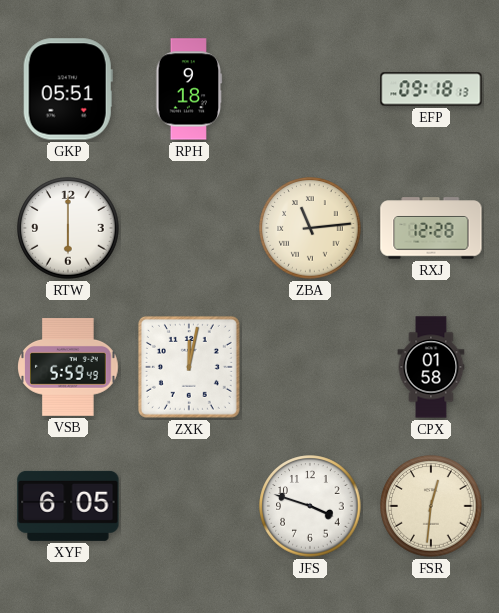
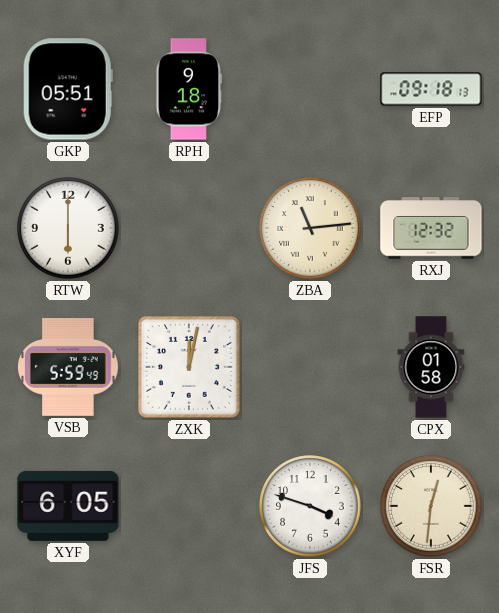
RXJ: 12:28 -> 12:32
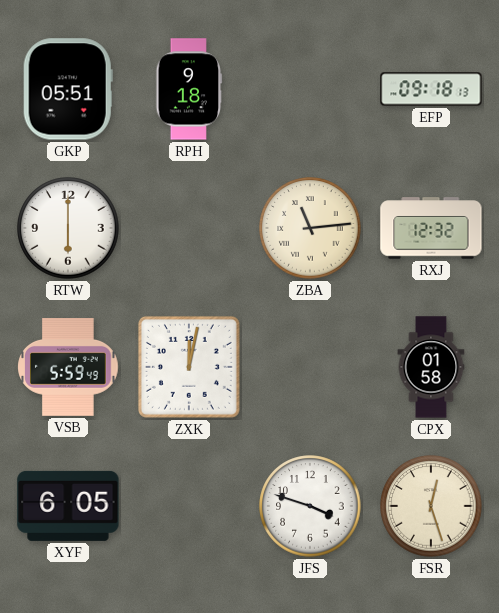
FSR: 12:31 -> 12:27
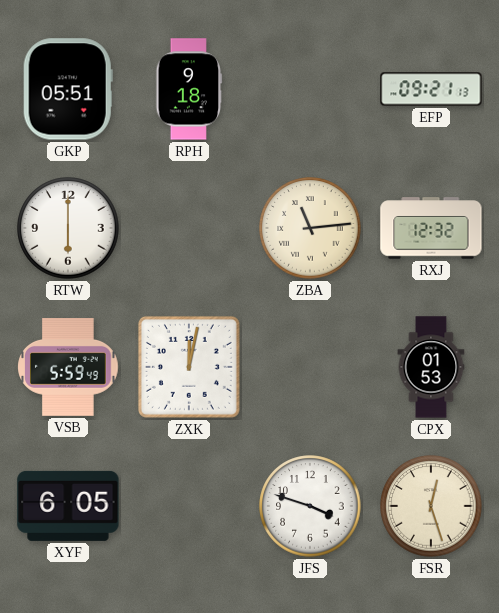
EFP: 09:18 -> 09:21
CPX: 01:58 -> 01:53
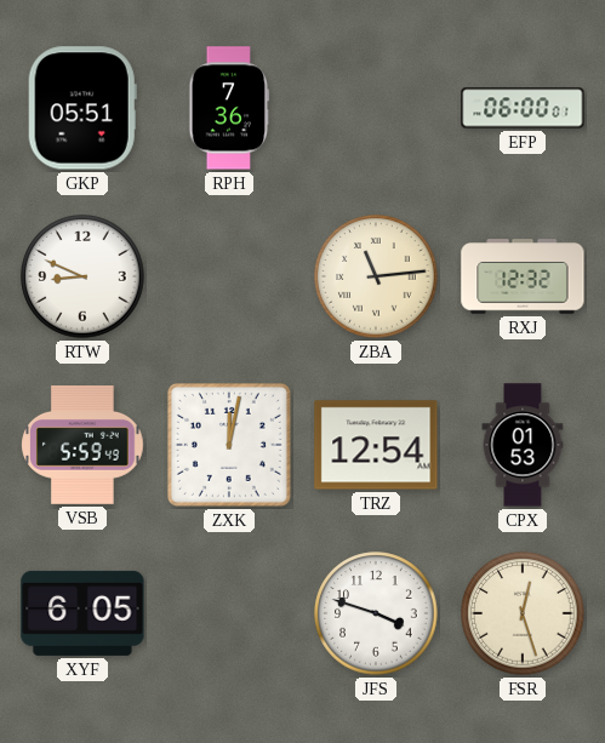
RPH: 9:18 -> 7:36
EFP: 09:21 -> 06:00
RTW: 6:00 -> 8:49
TRZ: none -> 12:54
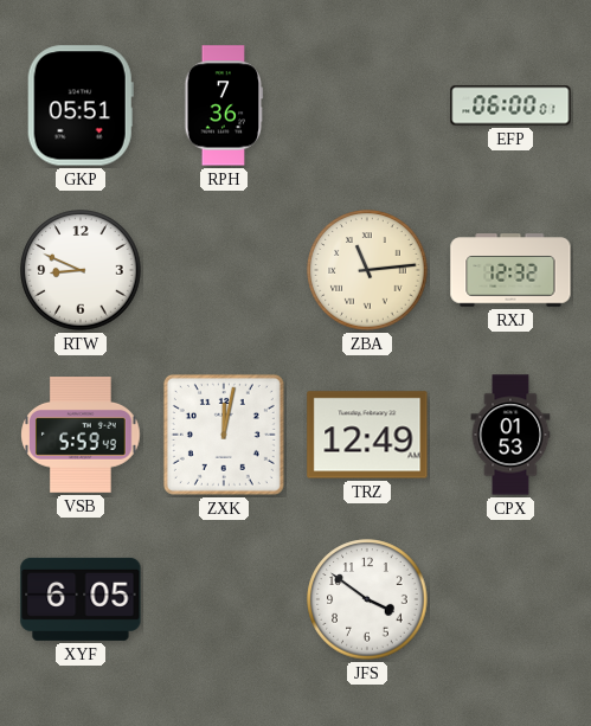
TRZ: 12:54 -> 12:49
JFS: 3:48 -> 3:51
FSR: 12:27 -> none
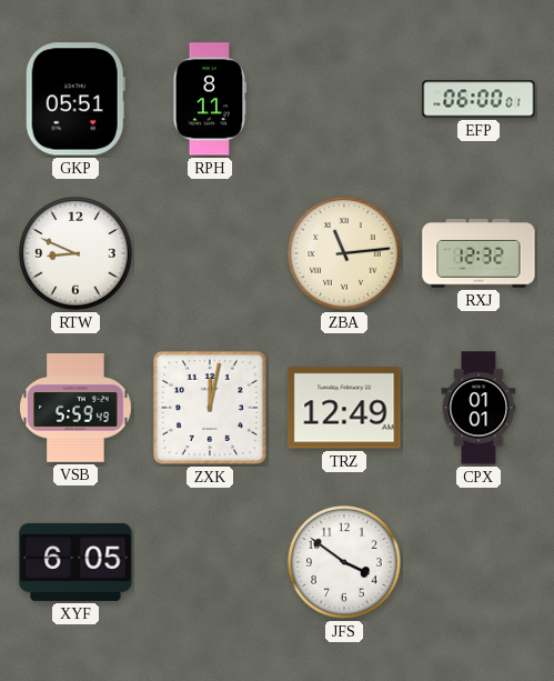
RPH: 7:36 -> 8:11
CPX: 01:53 -> 01:01
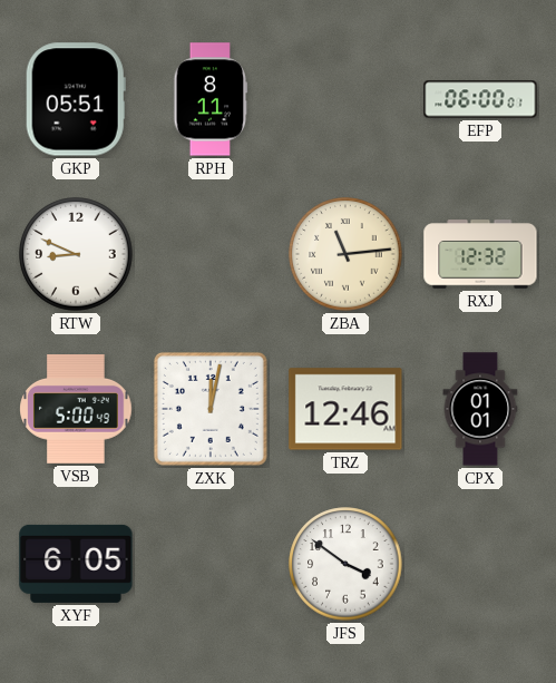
VSB: 5:59 -> 5:00
TRZ: 12:49 -> 12:46
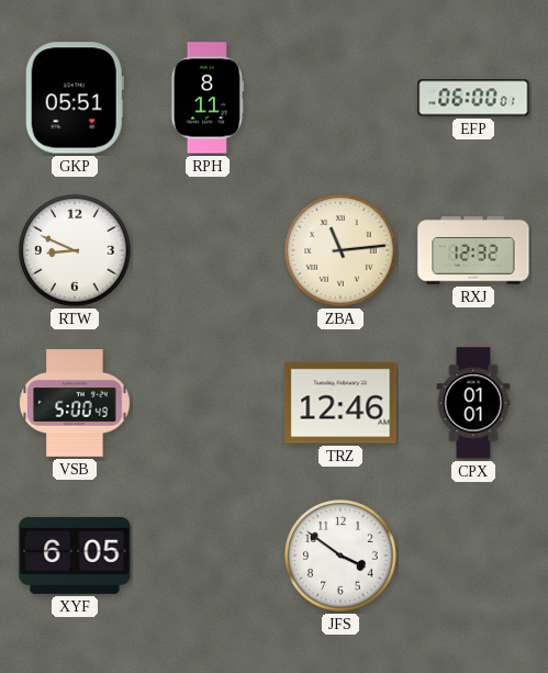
ZXK: 12:02 -> none
